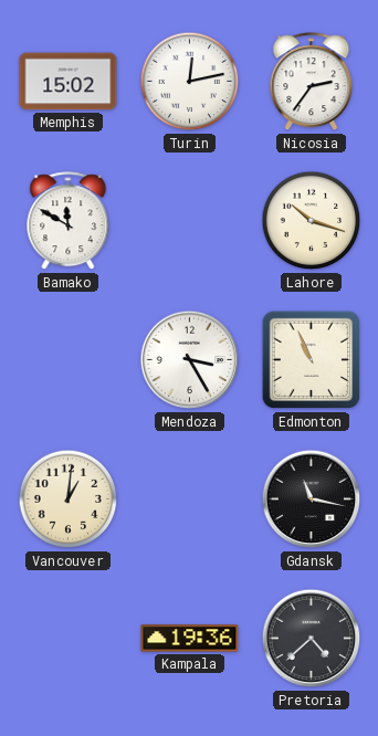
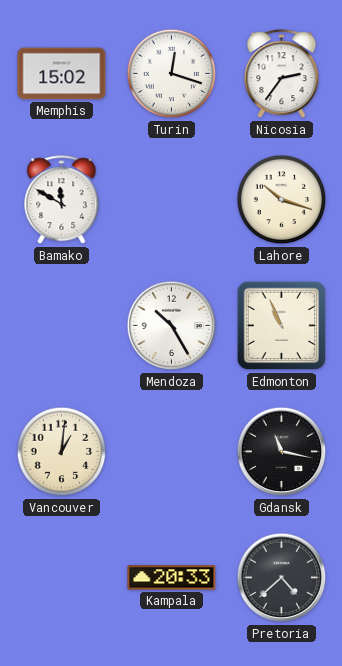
Turin: 12:13 -> 12:18
Mendoza: 3:25 -> 10:25
Kampala: 19:36 -> 20:33
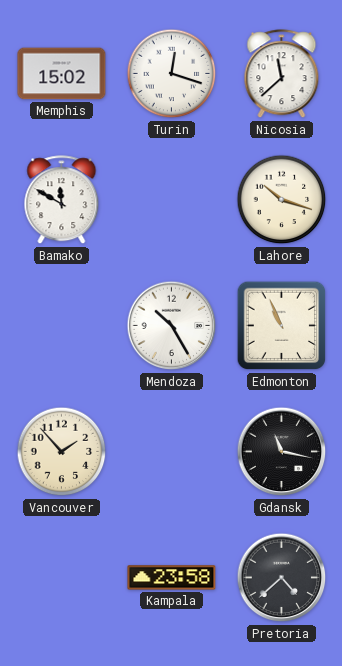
Nicosia: 2:36 -> 11:38
Vancouver: 1:01 -> 1:53
Kampala: 20:33 -> 23:58
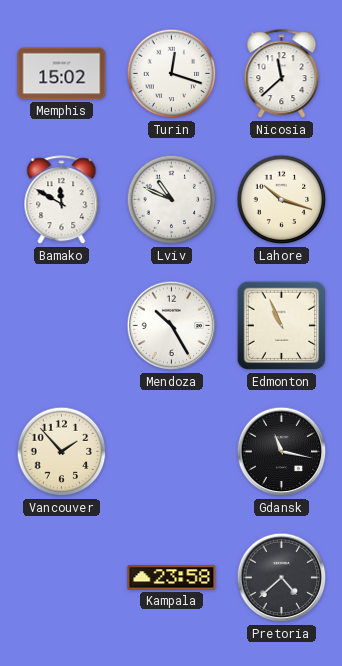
Lviv: none -> 10:49
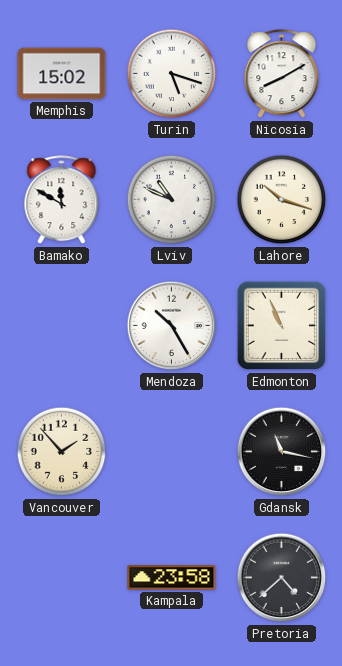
Turin: 12:18 -> 5:18
Nicosia: 11:38 -> 8:10
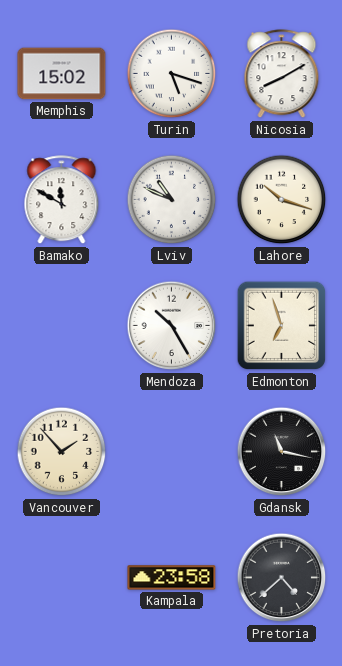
Edmonton: 10:56 -> 6:57
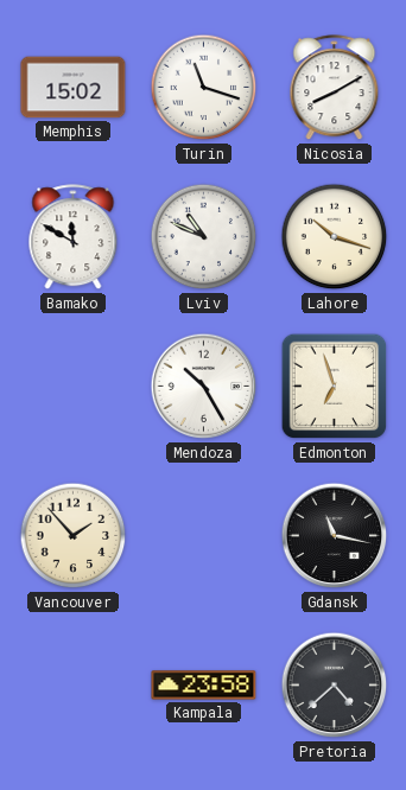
Turin: 5:18 -> 11:18
